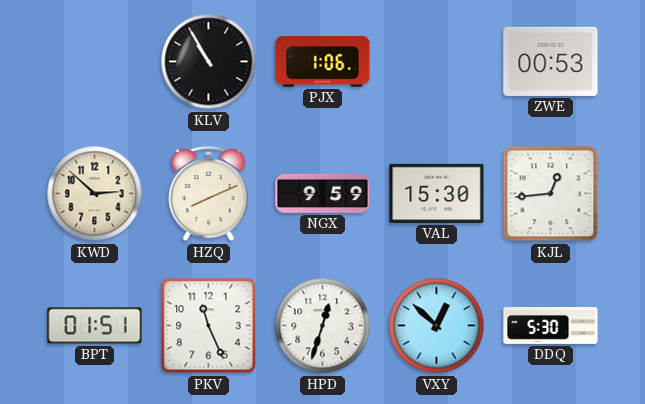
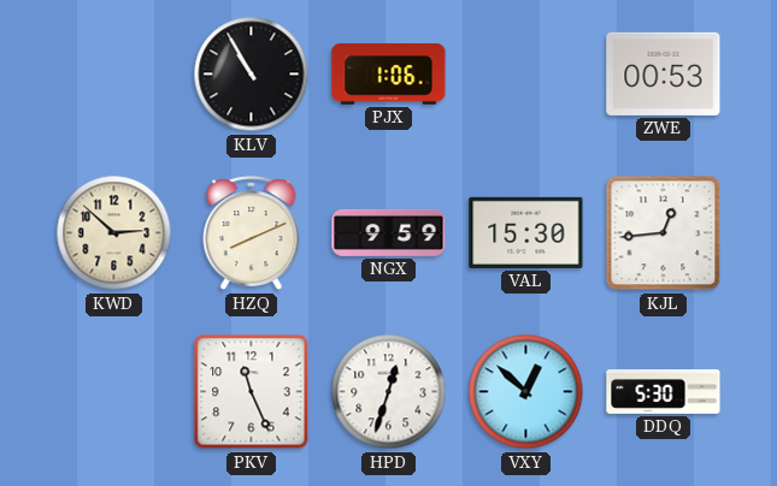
BPT: 01:51 -> none
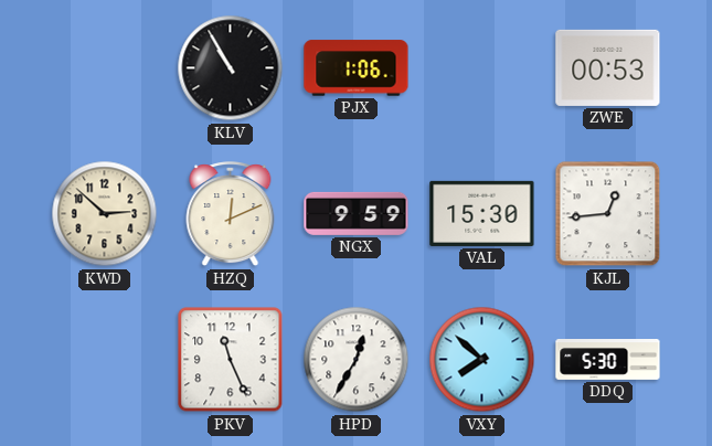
HZQ: 8:11 -> 12:11
HPD: 12:33 -> 12:35
VXY: 12:52 -> 7:52
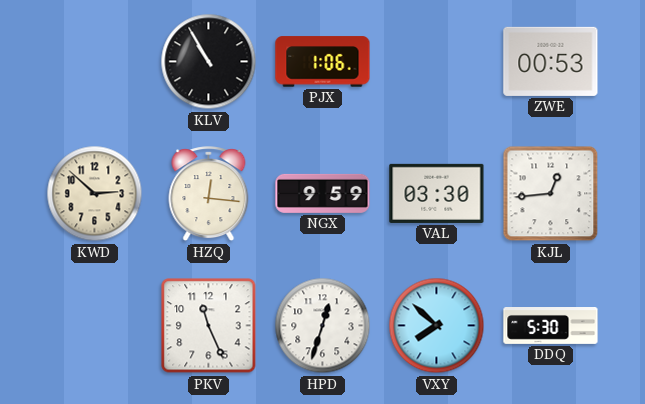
HZQ: 12:11 -> 12:16
VAL: 15:30 -> 03:30
HPD: 12:35 -> 12:33
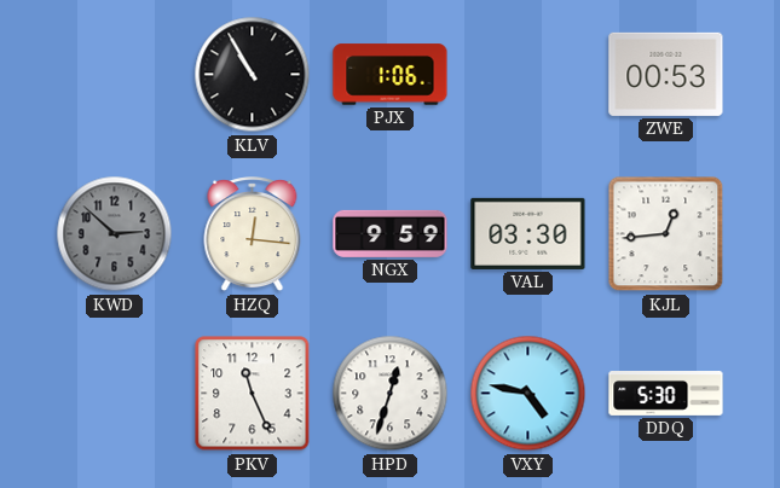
KWD dial: cream -> grey
VXY: 7:52 -> 4:47
